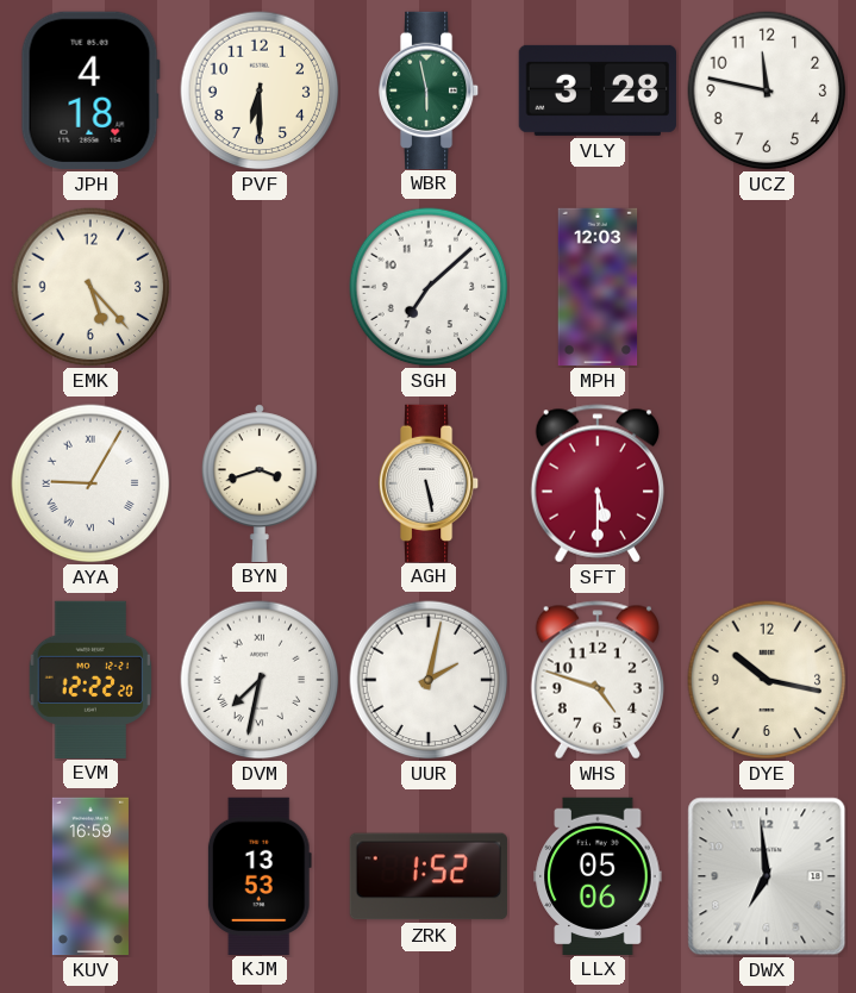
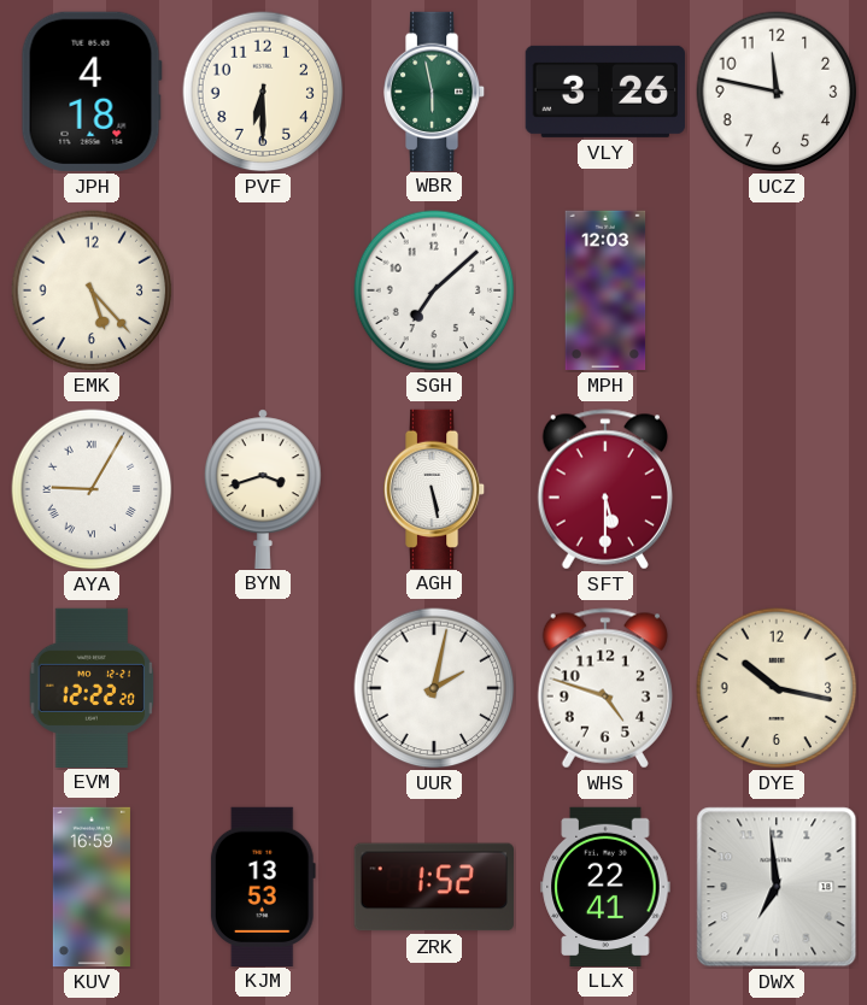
VLY: 3:28 -> 3:26
DVM: 7:32 -> none
LLX: 05:06 -> 22:41
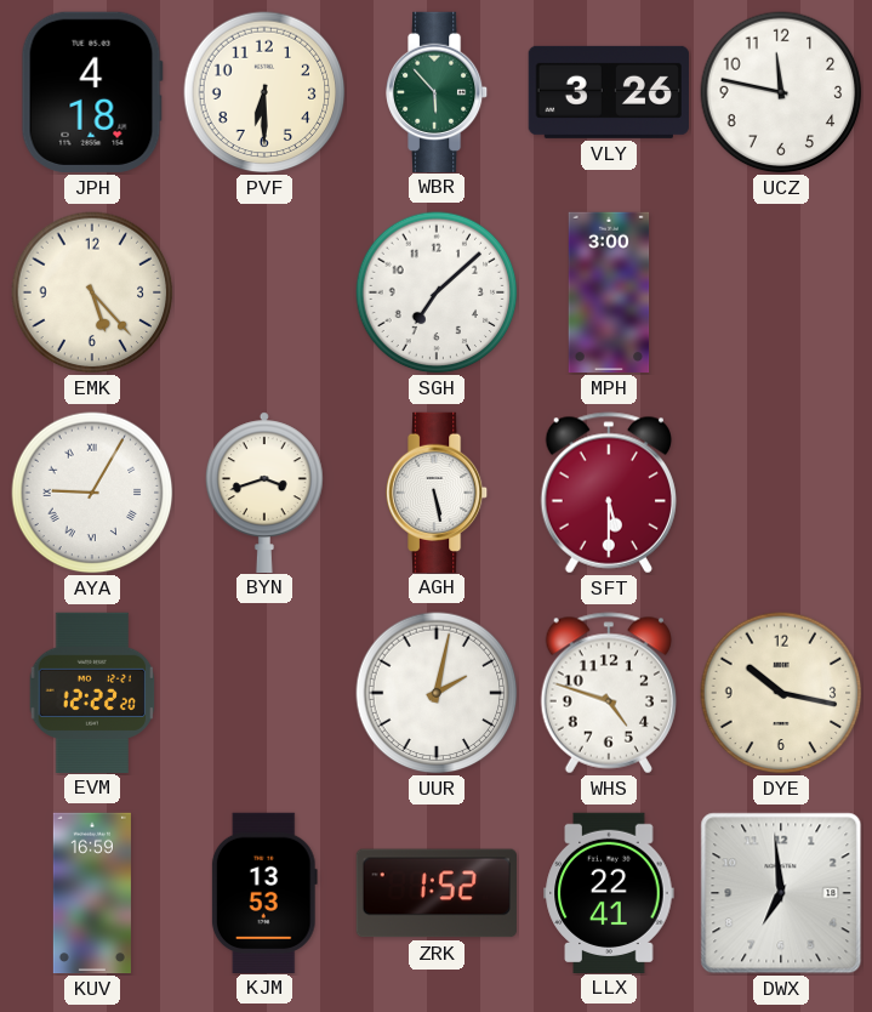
WBR: 5:58 -> 5:53
MPH: 12:03 -> 3:00
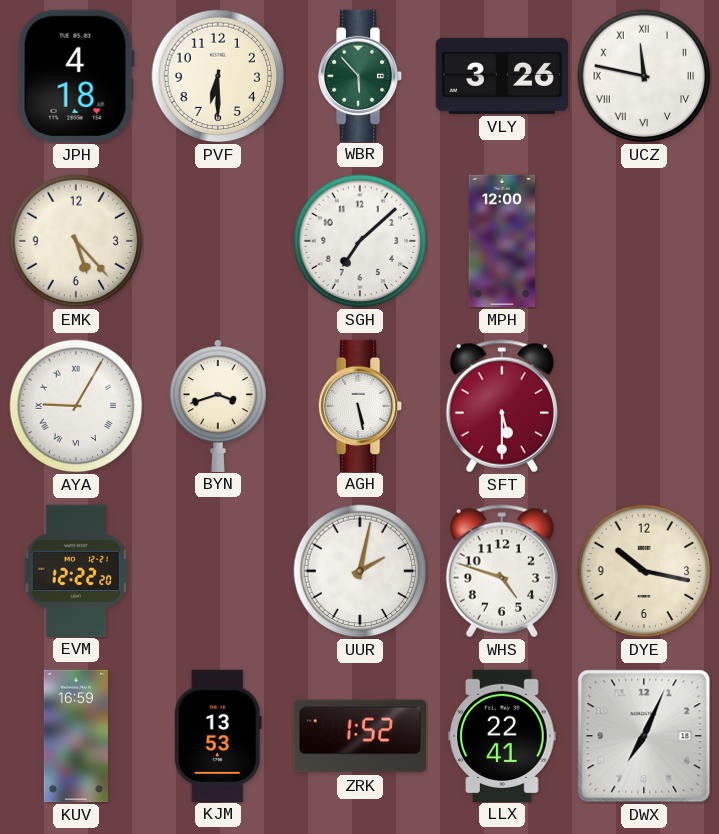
UCZ numerals: Arabic -> Roman
MPH: 3:00 -> 12:00
DWX: 6:59 -> 7:04
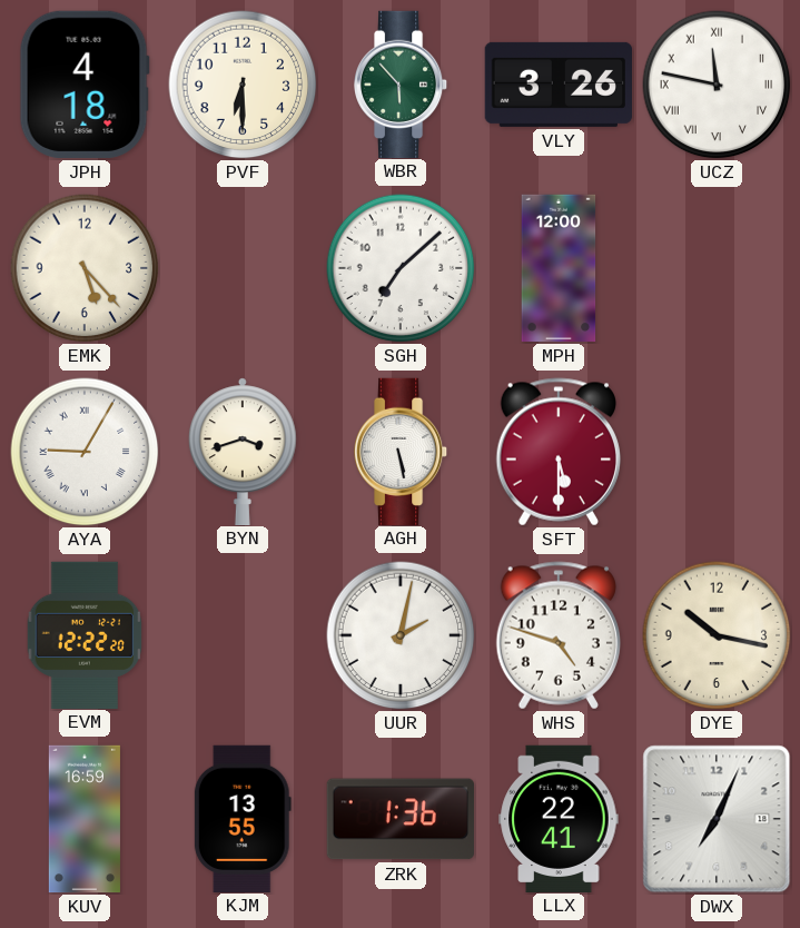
KJM: 13:53 -> 13:55
ZRK: 1:52 -> 1:36
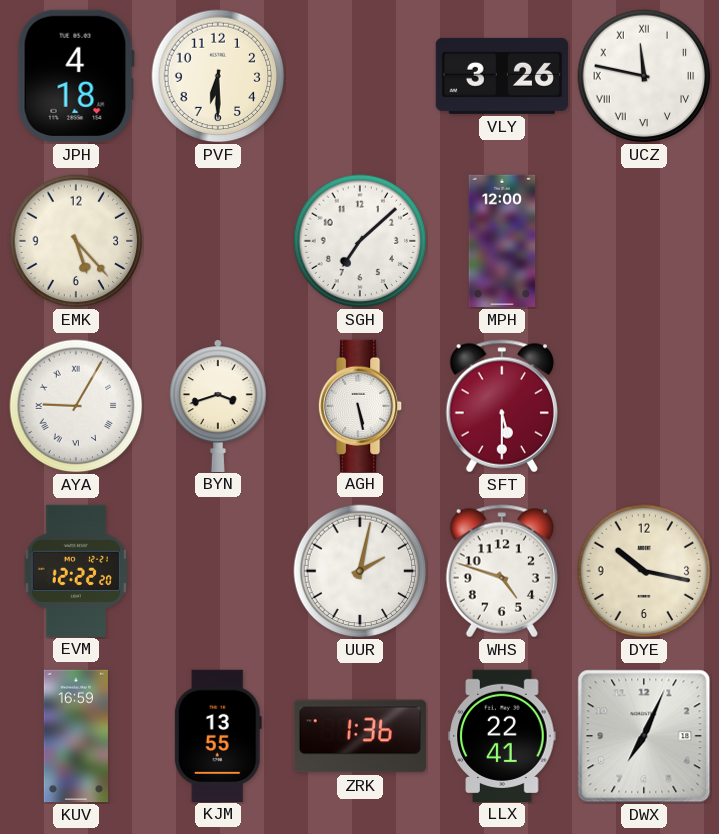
WBR: 5:53 -> none
